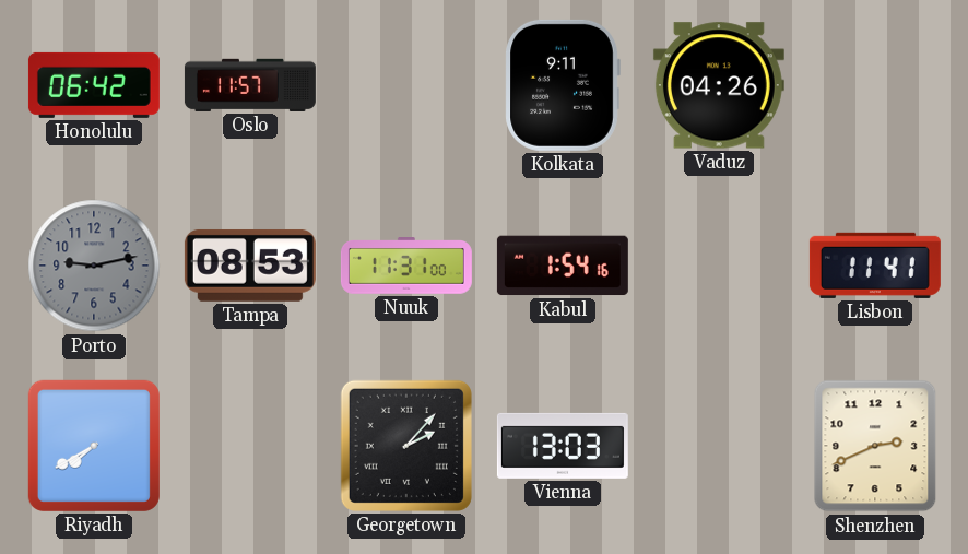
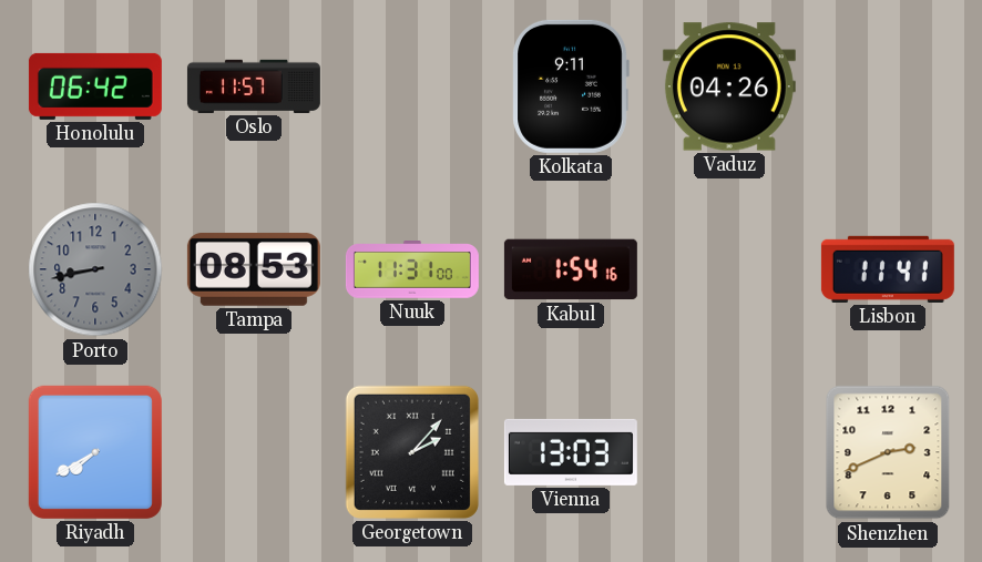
Porto: 9:13 -> 8:43
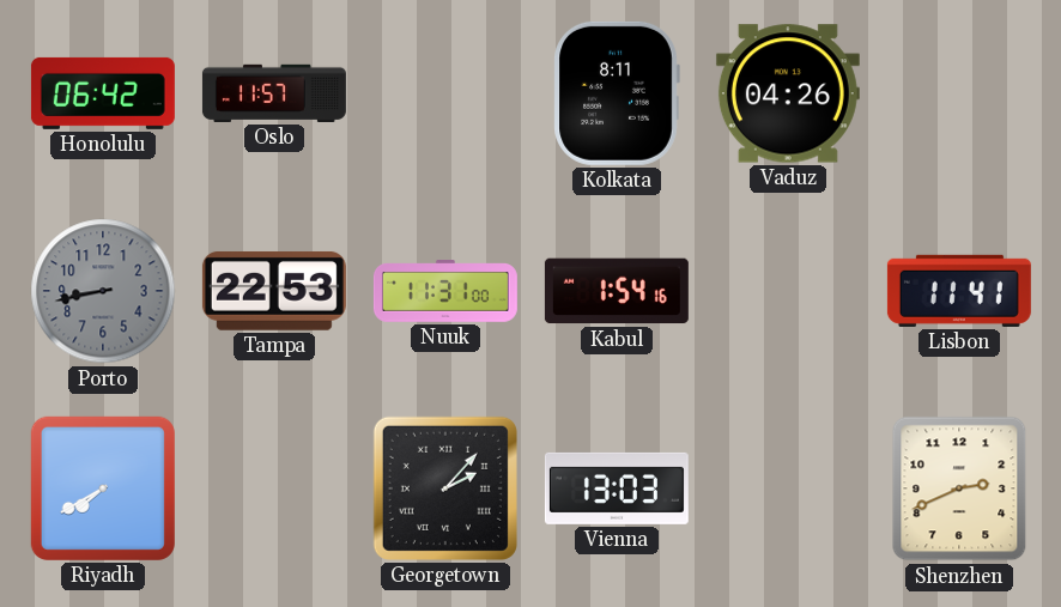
Kolkata: 9:11 -> 8:11
Tampa: 08:53 -> 22:53
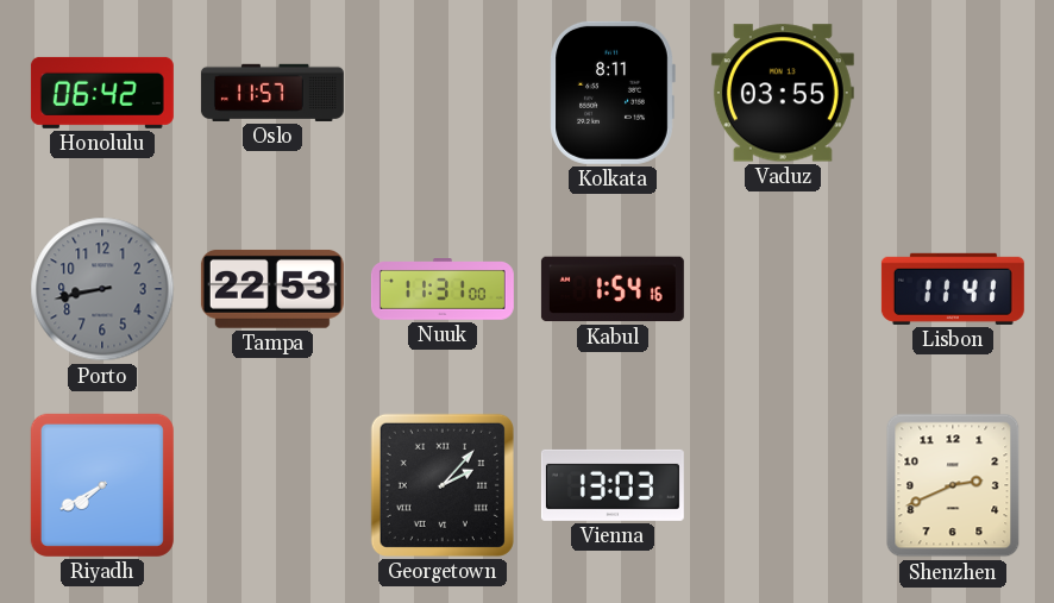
Vaduz: 04:26 -> 03:55
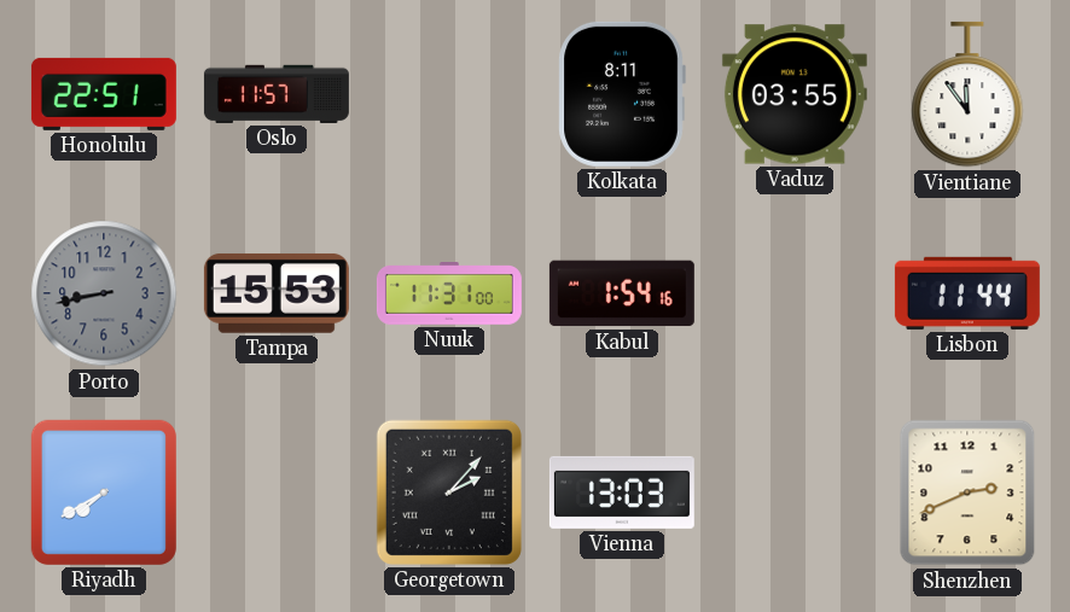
Honolulu: 06:42 -> 22:51
Vientiane: none -> 11:54
Tampa: 22:53 -> 15:53
Lisbon: 11:41 -> 11:44
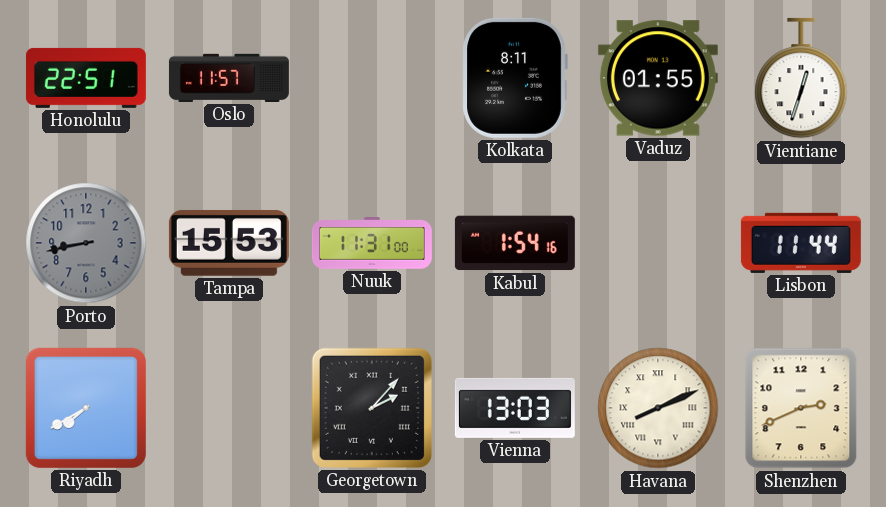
Vaduz: 03:55 -> 01:55
Vientiane: 11:54 -> 12:33
Havana: none -> 8:11
